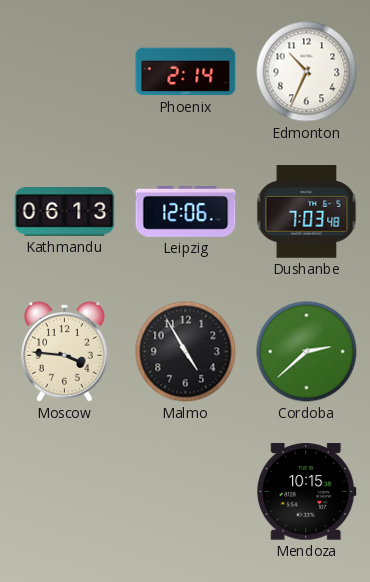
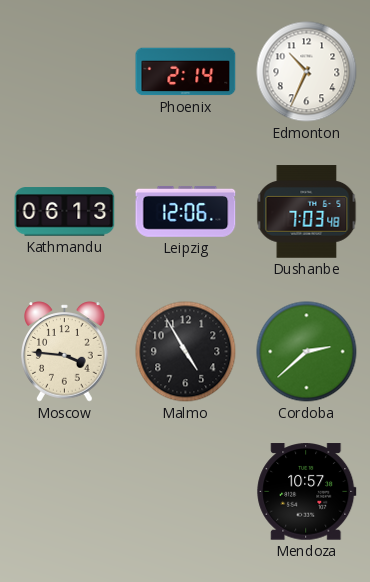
Mendoza: 10:15 -> 10:57
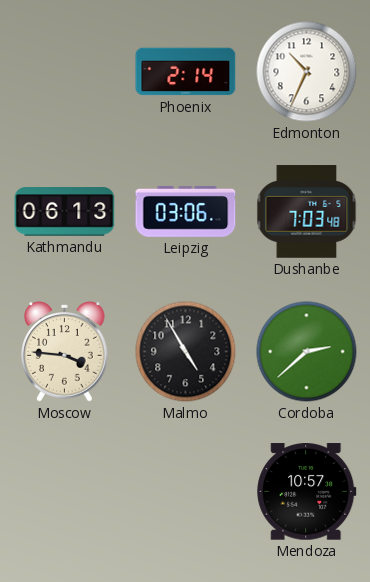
Leipzig: 12:06 -> 03:06
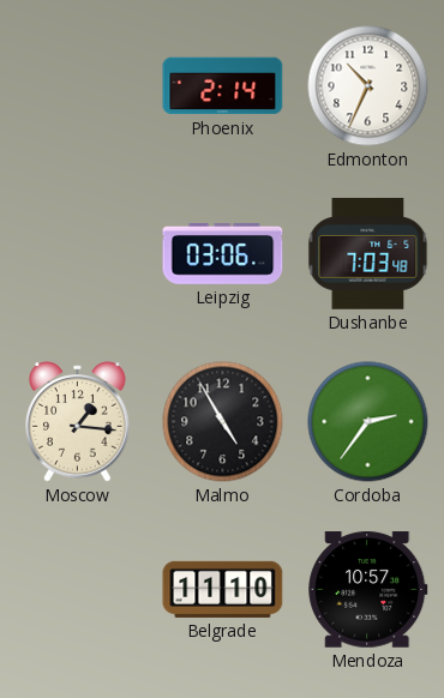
Kathmandu: 06:13 -> none
Moscow: 3:46 -> 1:16
Cordoba: 2:38 -> 2:36
Belgrade: none -> 11:10
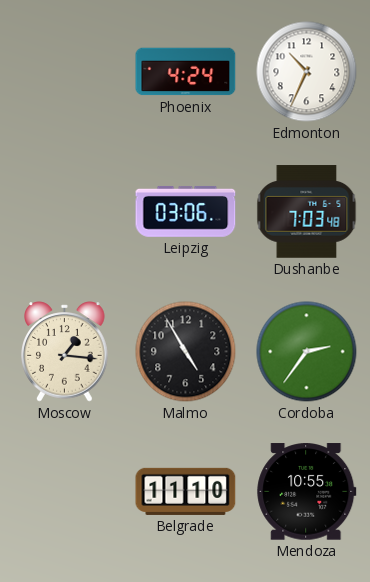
Phoenix: 2:14 -> 4:24
Mendoza: 10:57 -> 10:55
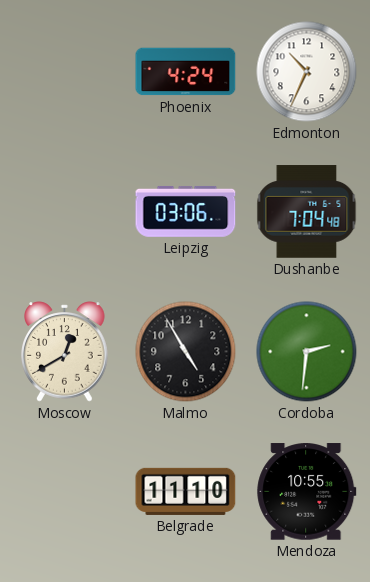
Dushanbe: 7:03 -> 7:04
Moscow: 1:16 -> 12:40
Cordoba: 2:36 -> 2:31
